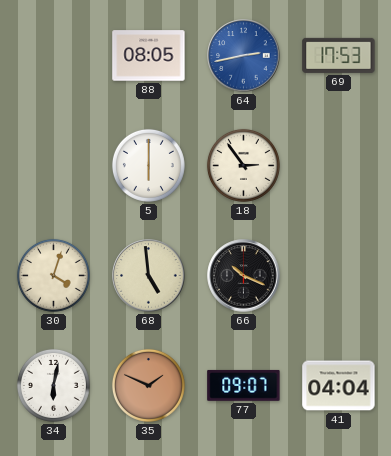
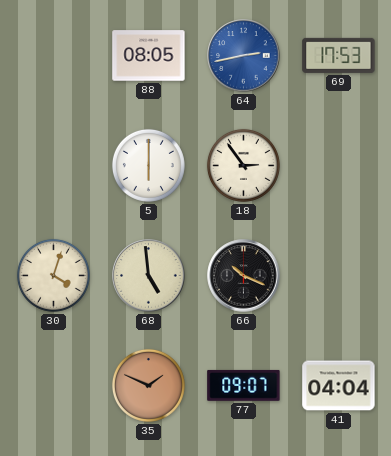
34: 6:02 -> none
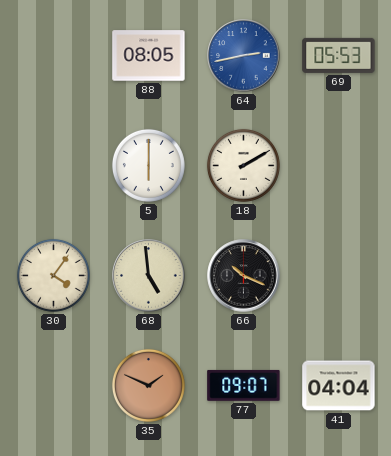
69: 17:53 -> 05:53
18: 2:54 -> 2:10
30: 4:03 -> 4:06
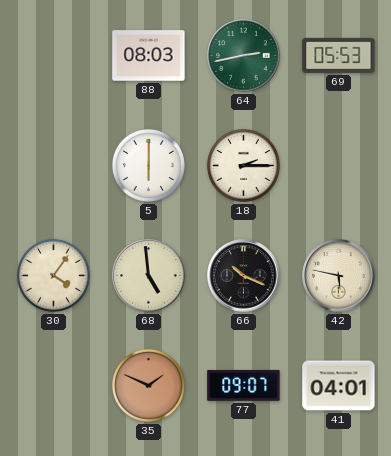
88: 08:05 -> 08:03
64 dial: blue -> green
18: 2:10 -> 2:15
42: none -> 5:47
41: 04:04 -> 04:01
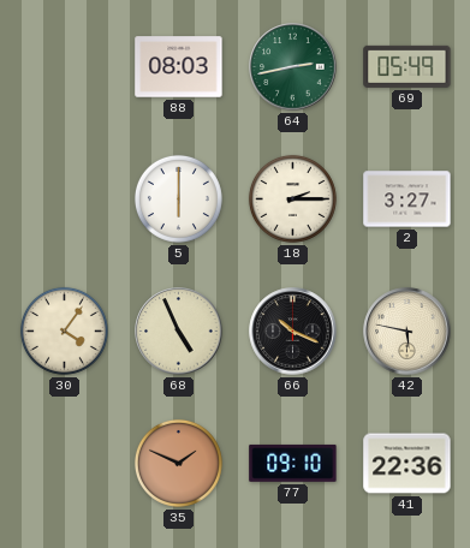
69: 05:53 -> 05:49
2: none -> 3:27
68: 4:59 -> 4:56
77: 09:07 -> 09:10
41: 04:01 -> 22:36
